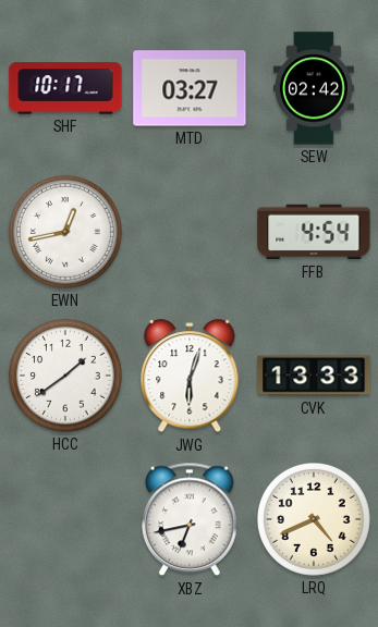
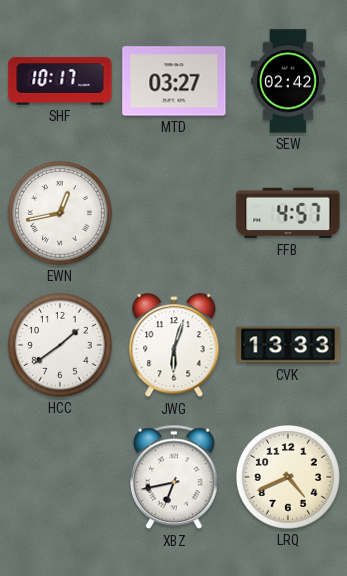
FFB: 4:54 -> 4:57
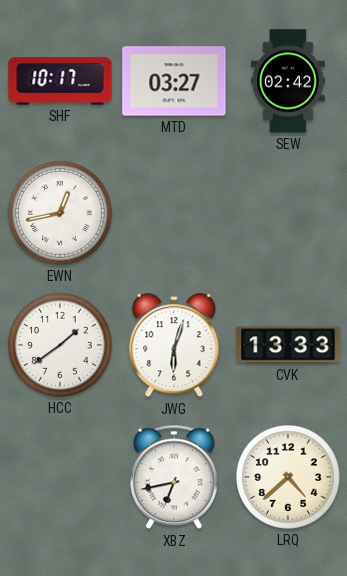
FFB: 4:57 -> none
LRQ: 4:41 -> 4:38
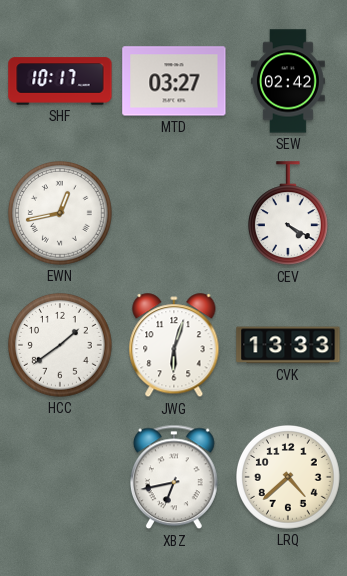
CEV: none -> 4:20
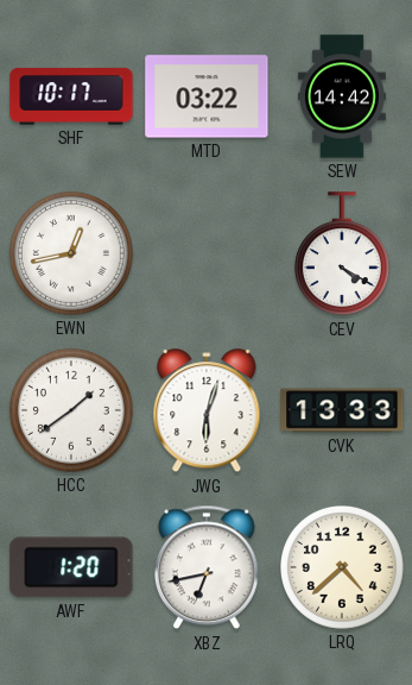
MTD: 03:27 -> 03:22
SEW: 02:42 -> 14:42
AWF: none -> 1:20
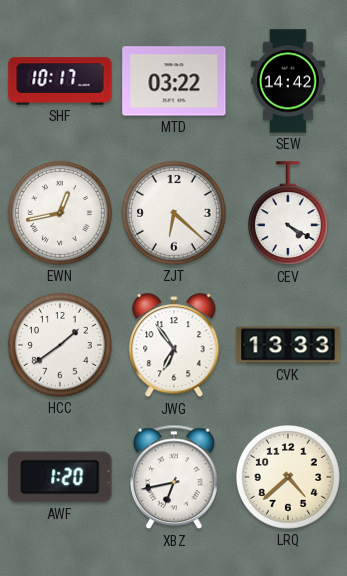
ZJT: none -> 6:22
JWG: 6:03 -> 6:54
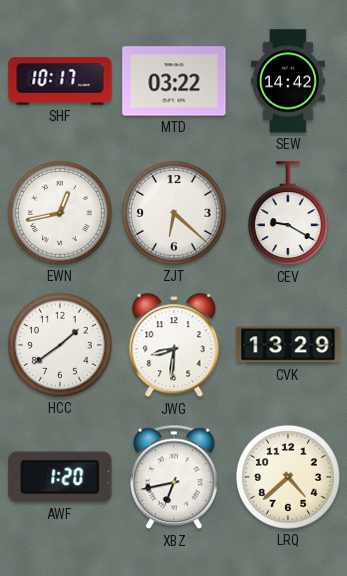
CEV: 4:20 -> 9:20
JWG: 6:54 -> 8:31
CVK: 13:33 -> 13:29
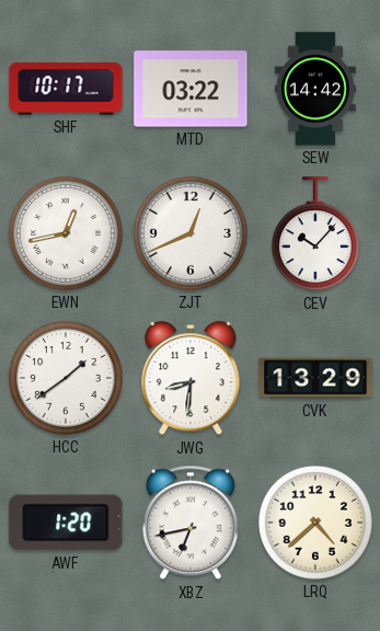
ZJT: 6:22 -> 12:41
CEV: 9:20 -> 10:07
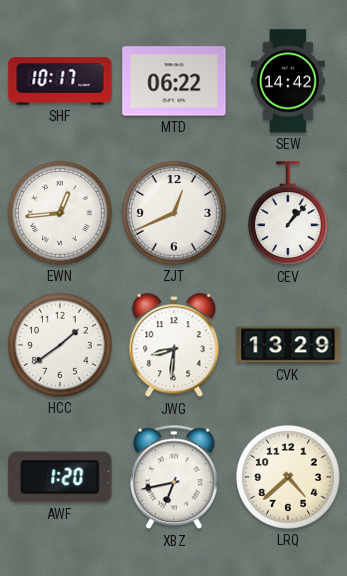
MTD: 03:22 -> 06:22
EWN: 12:43 -> 12:44
CEV: 10:07 -> 1:07
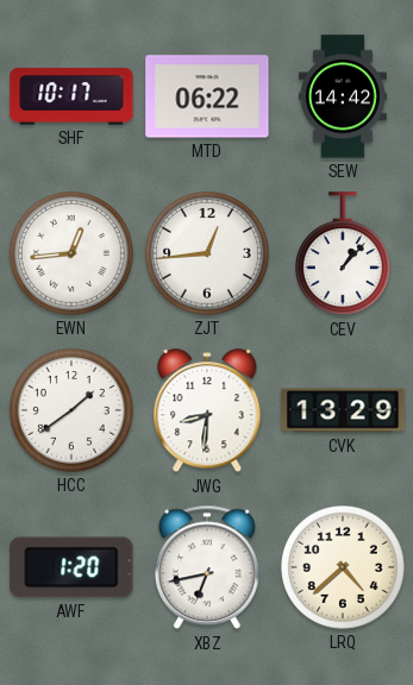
ZJT: 12:41 -> 12:44
